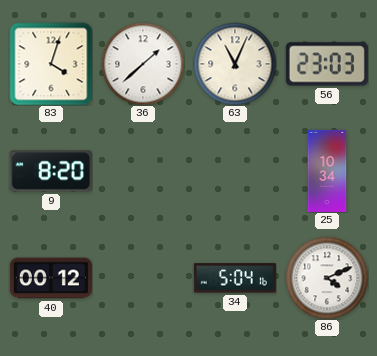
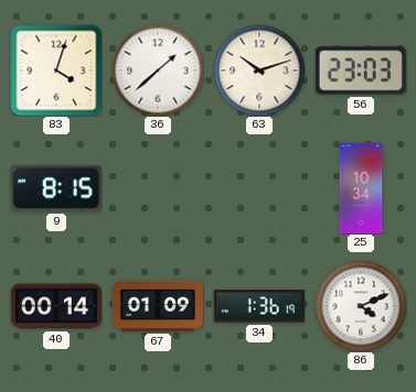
63: 11:04 -> 10:12
9: 8:20 -> 8:15
40: 00:12 -> 00:14
67: none -> 01:09
34: 5:04 -> 1:36
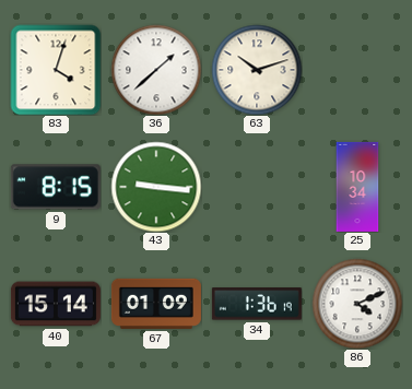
56: 23:03 -> none
43: none -> 9:16
40: 00:14 -> 15:14
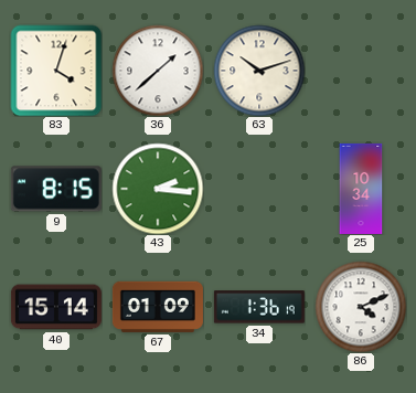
43: 9:16 -> 2:16
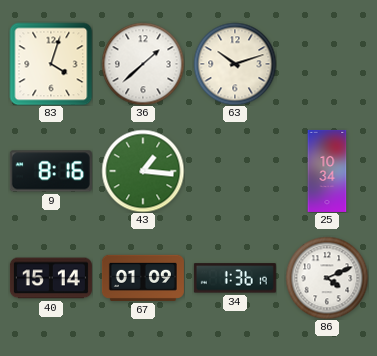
9: 8:15 -> 8:16
43: 2:16 -> 1:16
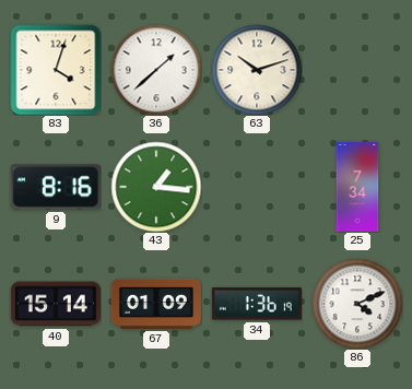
25: 10:34 -> 7:34
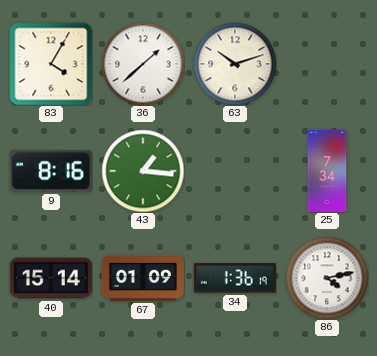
83: 4:03 -> 4:05
86: 4:11 -> 4:13
